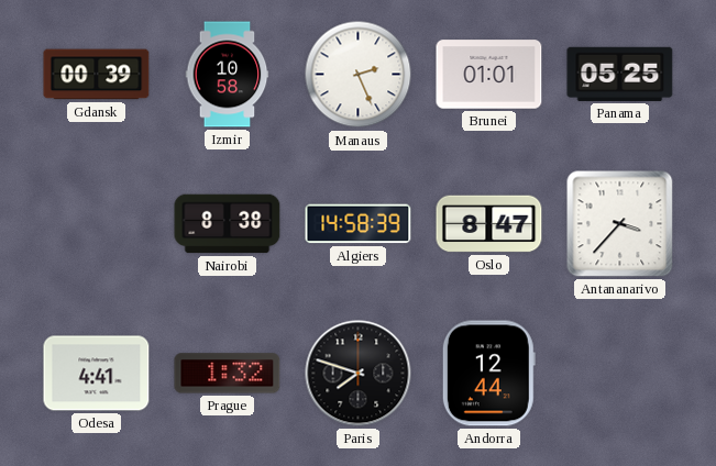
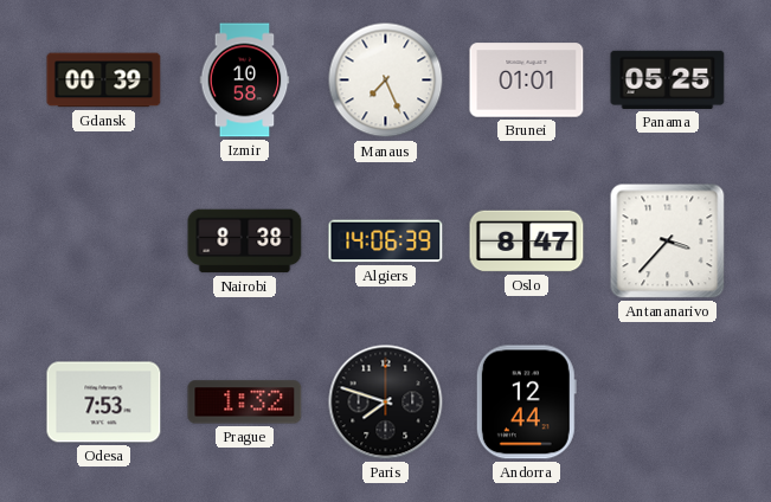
Manaus: 2:26 -> 7:26
Algiers: 14:58 -> 14:06
Odesa: 4:41 -> 7:53
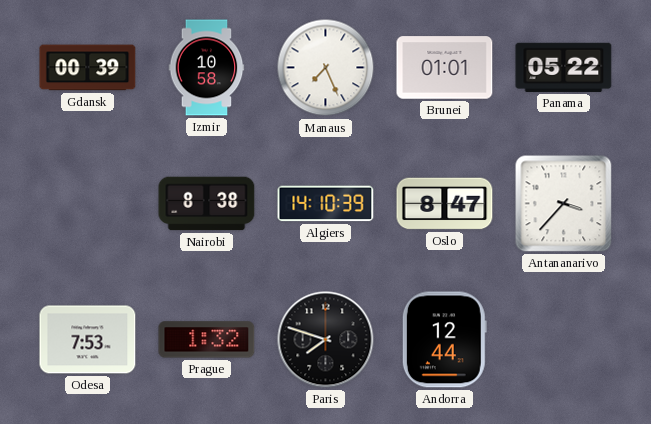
Panama: 05:25 -> 05:22
Algiers: 14:06 -> 14:10
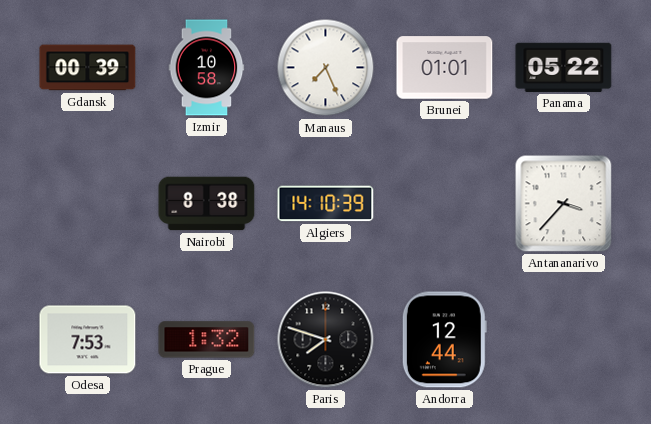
Oslo: 8:47 -> none
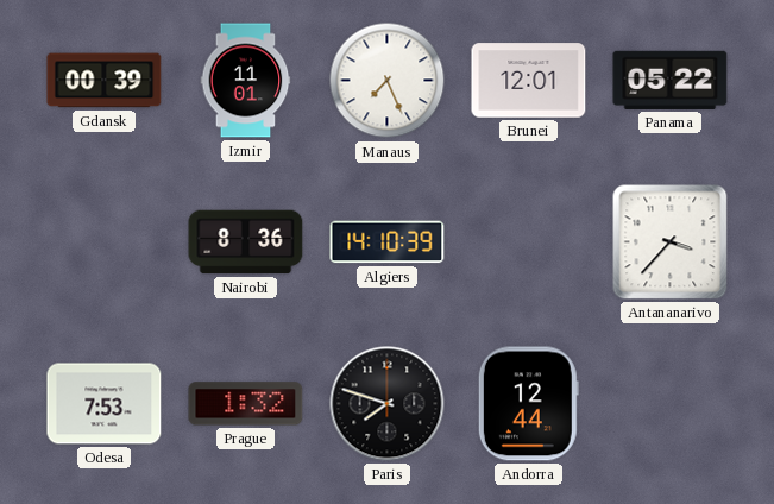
Izmir: 10:58 -> 11:01
Brunei: 01:01 -> 12:01
Nairobi: 8:38 -> 8:36
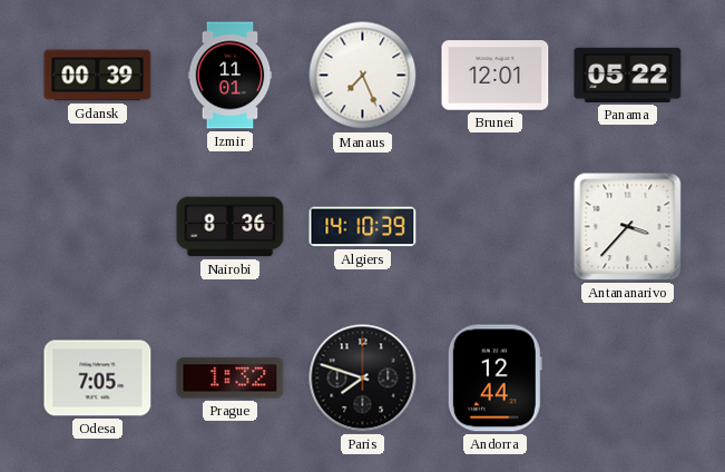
Odesa: 7:53 -> 7:05
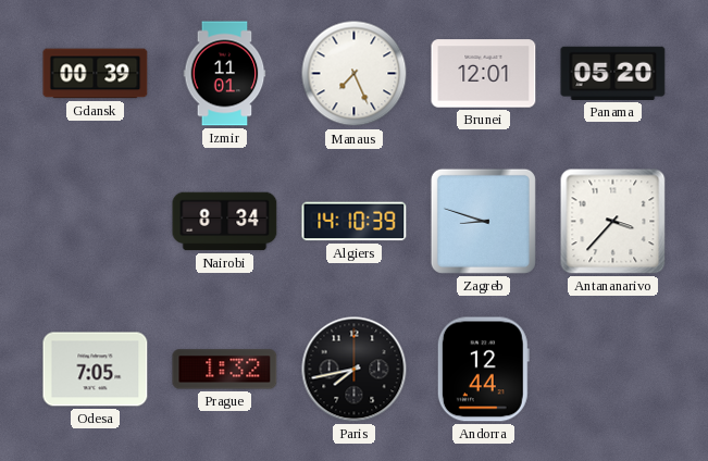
Panama: 05:22 -> 05:20
Nairobi: 8:36 -> 8:34
Zagreb: none -> 8:48
Paris: 7:48 -> 7:43
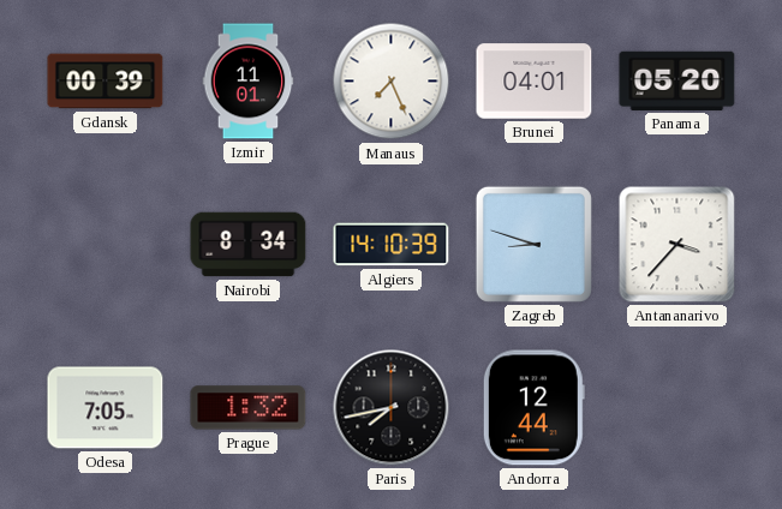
Brunei: 12:01 -> 04:01
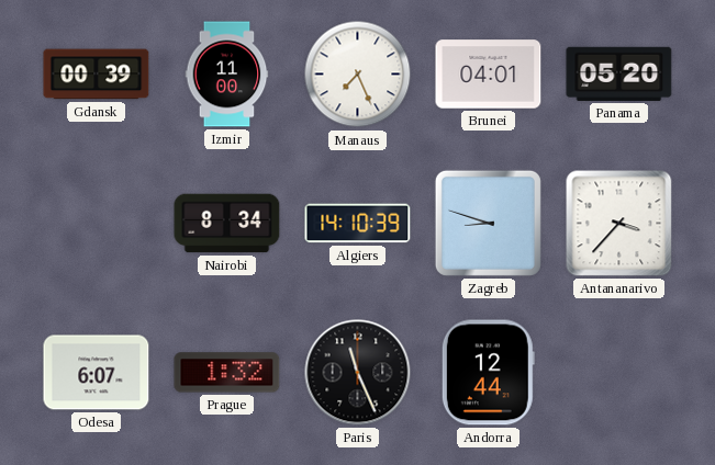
Izmir: 11:01 -> 11:00
Odesa: 7:05 -> 6:07
Paris: 7:43 -> 11:26
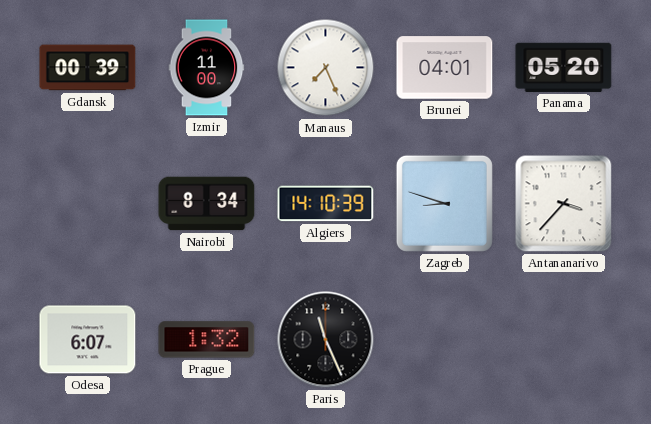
Andorra: 12:44 -> none
